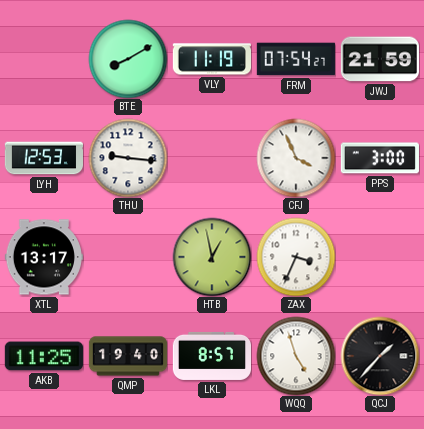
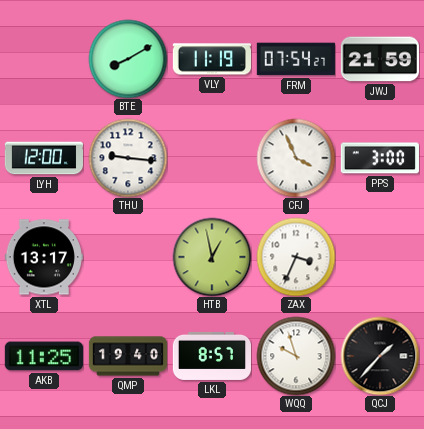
LYH: 12:53 -> 12:00
WQQ: 4:57 -> 9:57
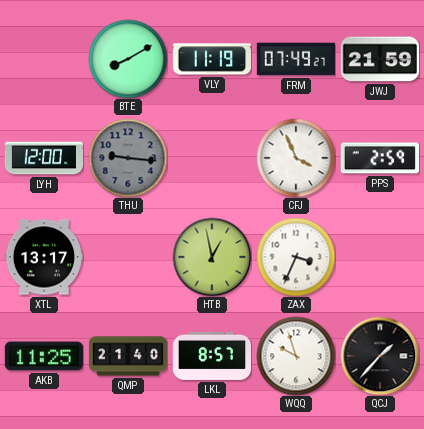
FRM: 07:54 -> 07:49
THU dial: white -> grey
PPS: 3:00 -> 2:59
QMP: 19:40 -> 21:40
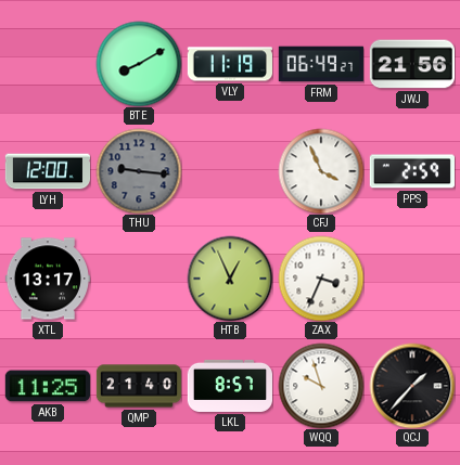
FRM: 07:49 -> 06:49
JWJ: 21:59 -> 21:56
HTB: 12:58 -> 12:56
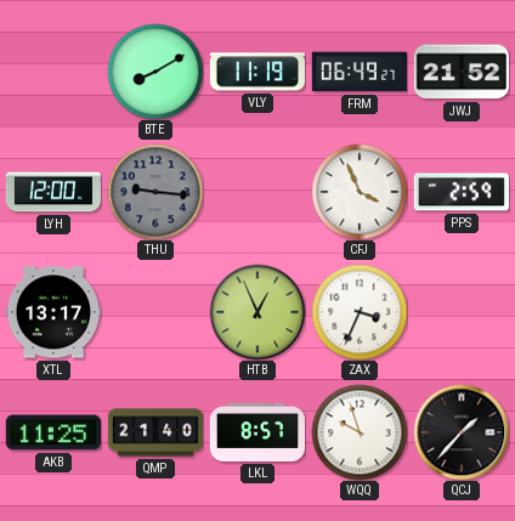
JWJ: 21:56 -> 21:52
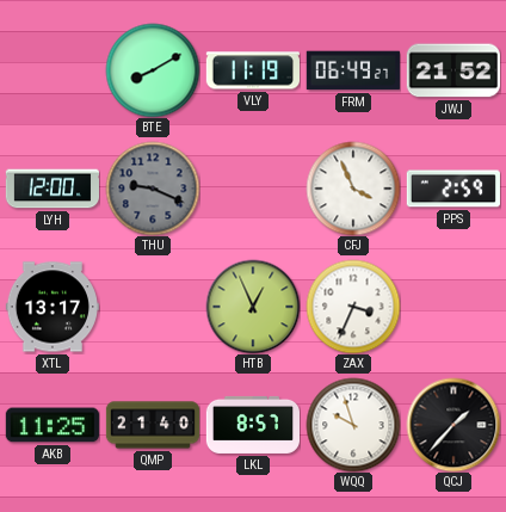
THU: 9:16 -> 9:19
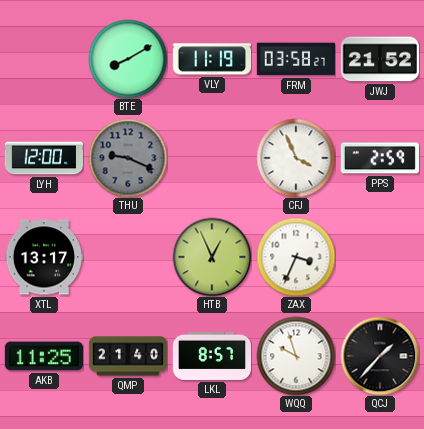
FRM: 06:49 -> 03:58
